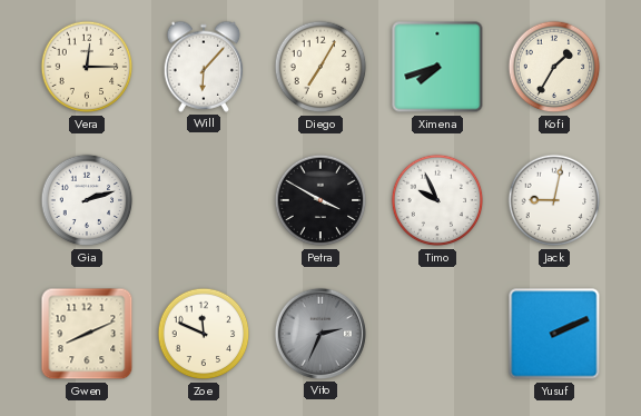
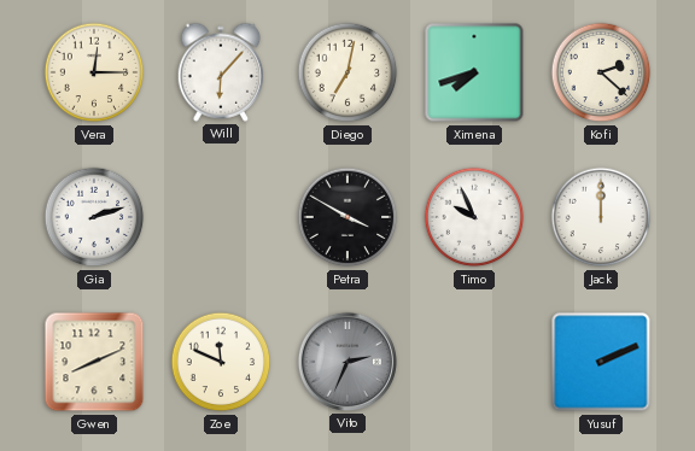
Diego: 7:05 -> 7:02
Kofi: 1:35 -> 2:22
Jack: 9:02 -> 12:00
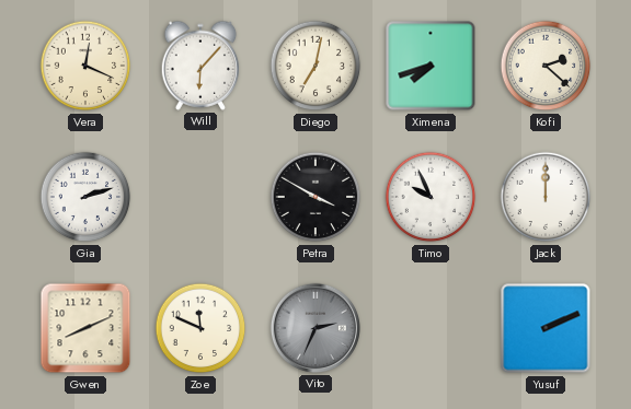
Vera: 12:15 -> 12:19
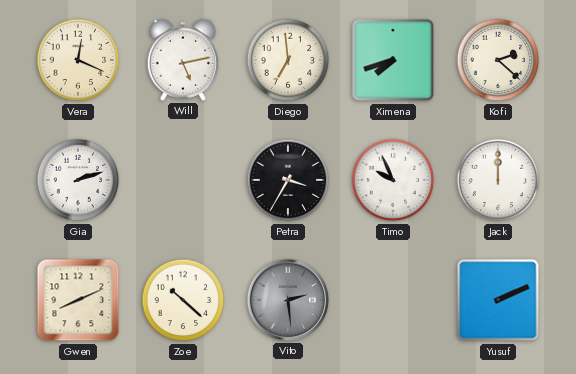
Will: 6:07 -> 5:13
Diego: 7:02 -> 6:59
Petra: 3:50 -> 3:35
Zoe: 11:49 -> 10:22
Vito: 2:34 -> 2:29
